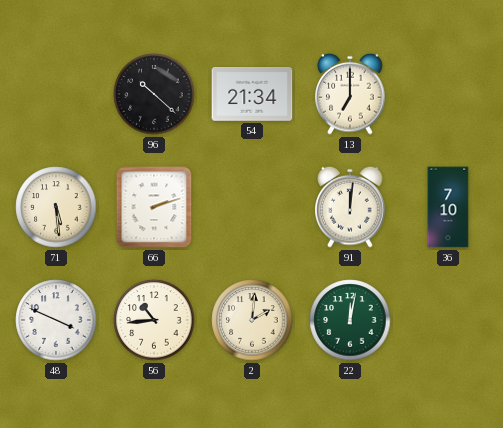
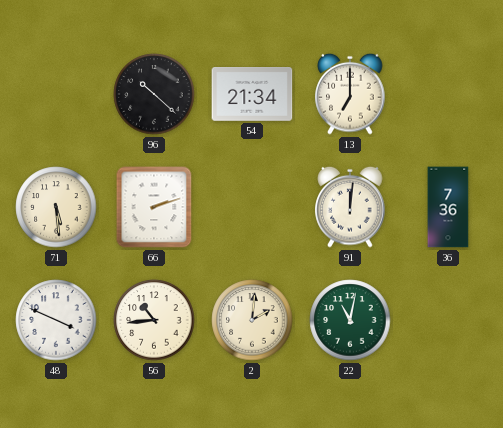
36: 7:10 -> 7:36
22: 12:02 -> 11:02
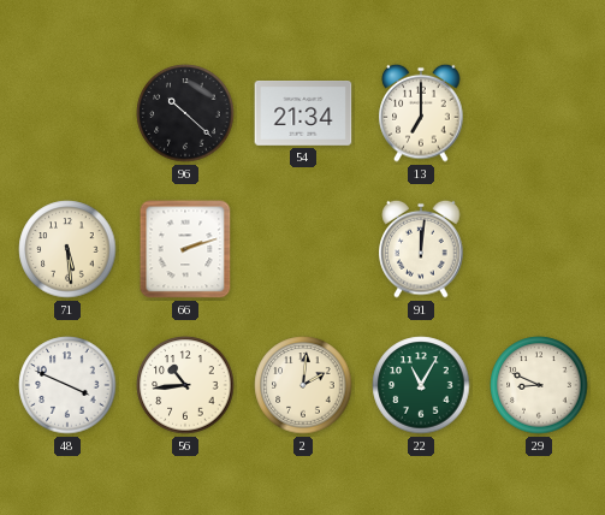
36: 7:36 -> none
22: 11:02 -> 11:05
29: none -> 8:49
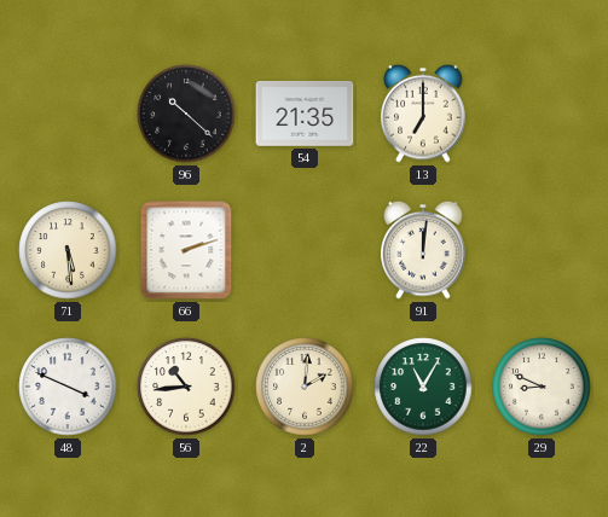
54: 21:34 -> 21:35
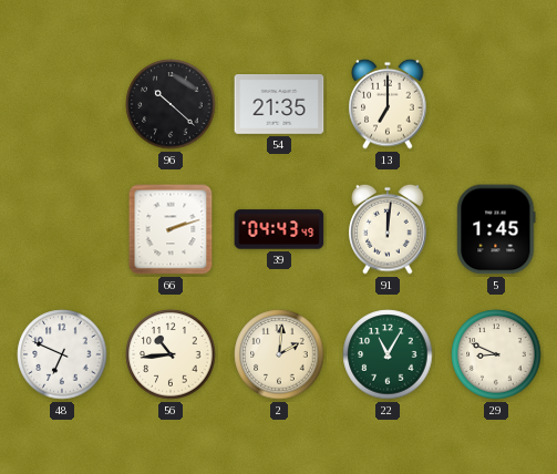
71: 5:29 -> none
39: none -> 04:43
5: none -> 1:45
48: 3:49 -> 6:49
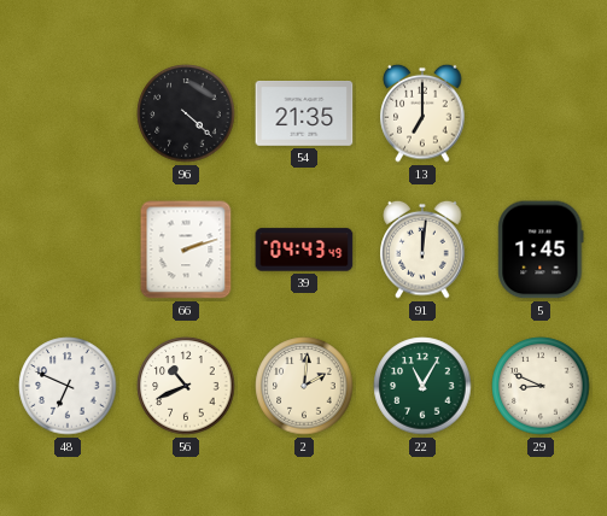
96: 10:22 -> 4:22
56: 10:44 -> 10:41
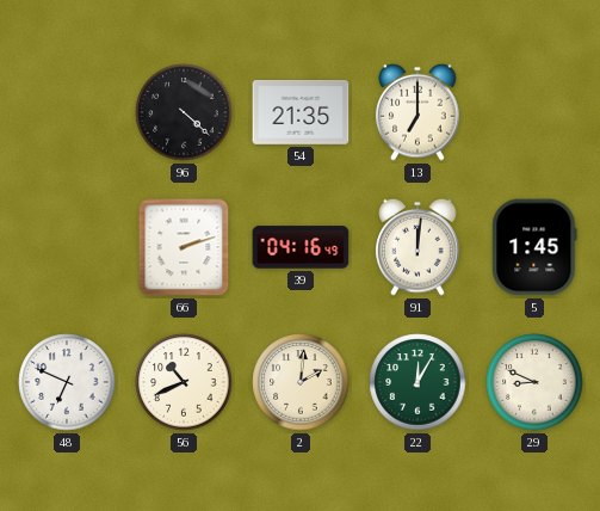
39: 04:43 -> 04:16
22: 11:05 -> 12:05
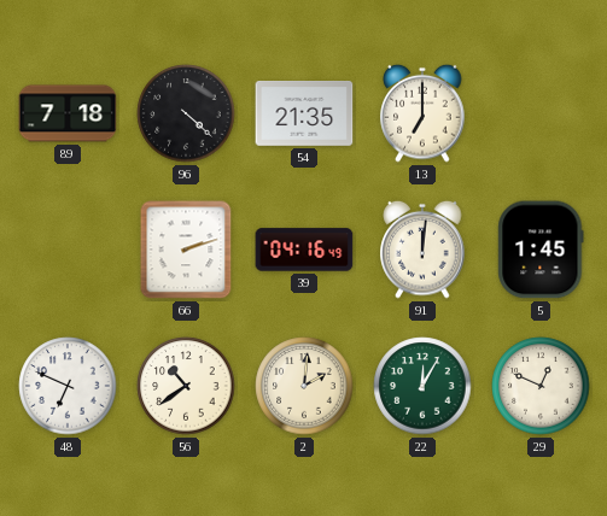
89: none -> 7:18
56: 10:41 -> 10:39
29: 8:49 -> 12:49
